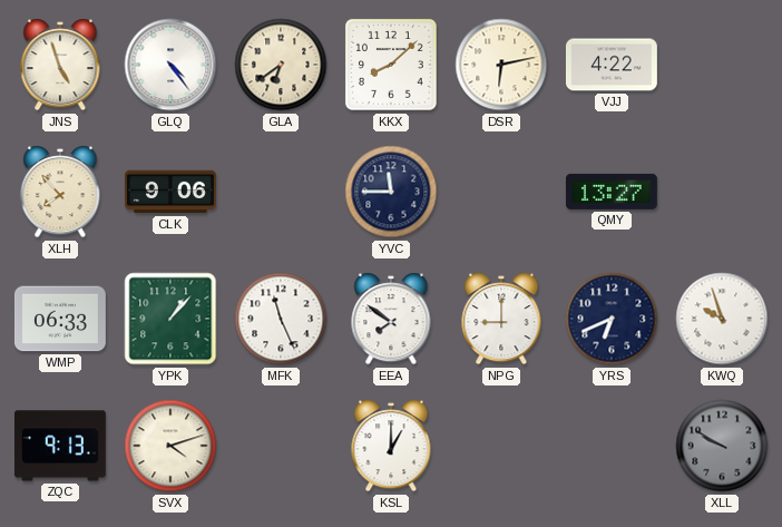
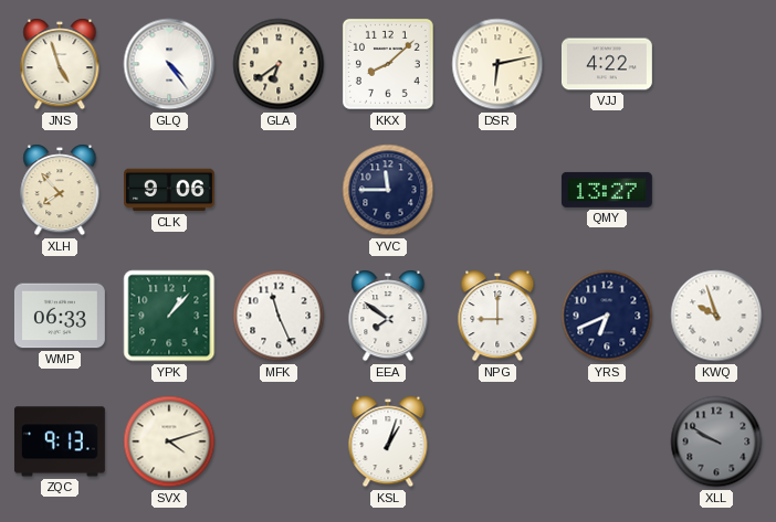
KSL: 1:00 -> 1:03
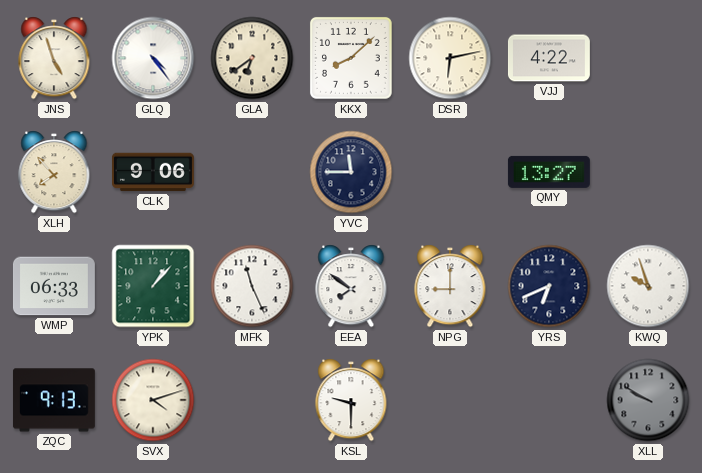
KSL: 1:03 -> 9:30
